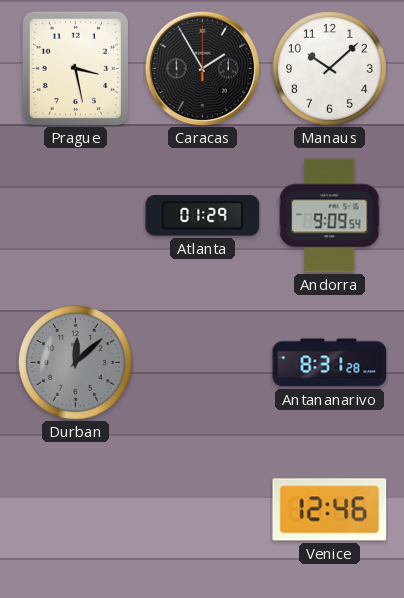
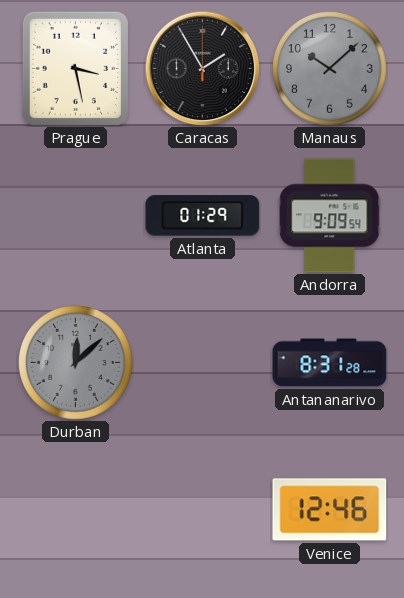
Manaus dial: white -> grey
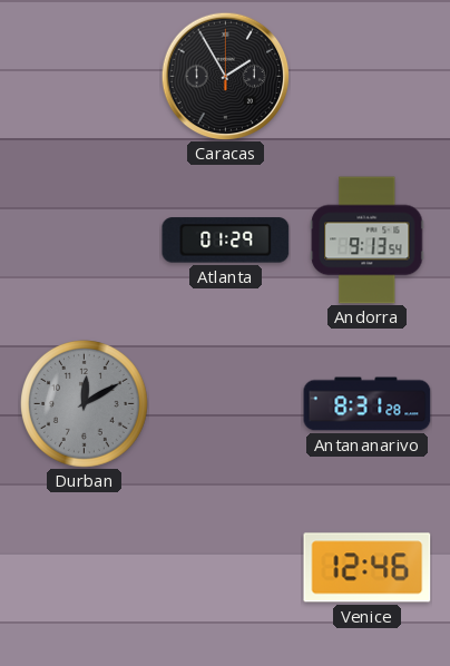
Prague: 3:28 -> none
Manaus: 10:08 -> none
Andorra: 9:09 -> 9:13
Durban: 12:08 -> 12:10
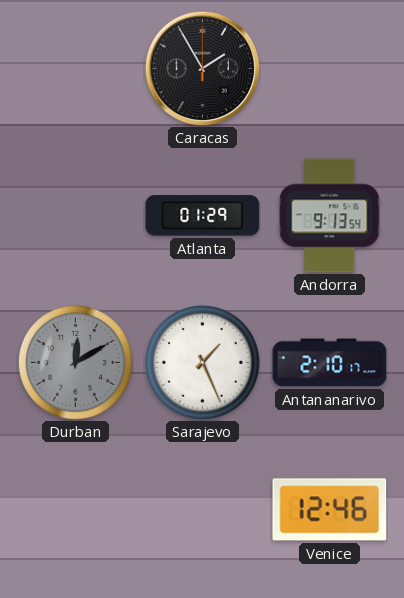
Sarajevo: none -> 1:26
Antananarivo: 8:31 -> 2:10
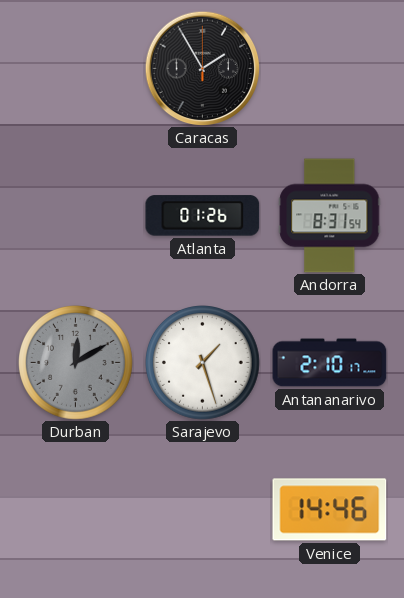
Atlanta: 01:29 -> 01:26
Andorra: 9:13 -> 8:31
Sarajevo: 1:26 -> 1:27
Venice: 12:46 -> 14:46
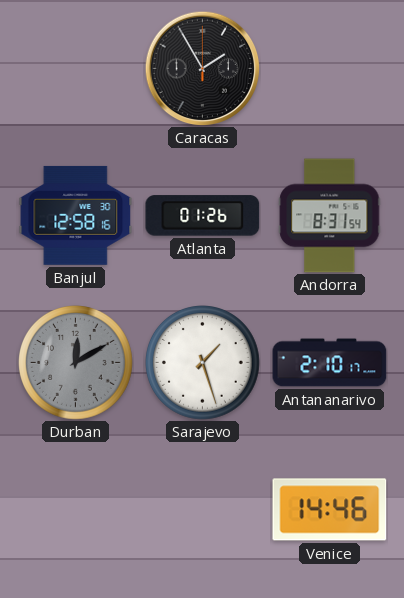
Banjul: none -> 12:58
